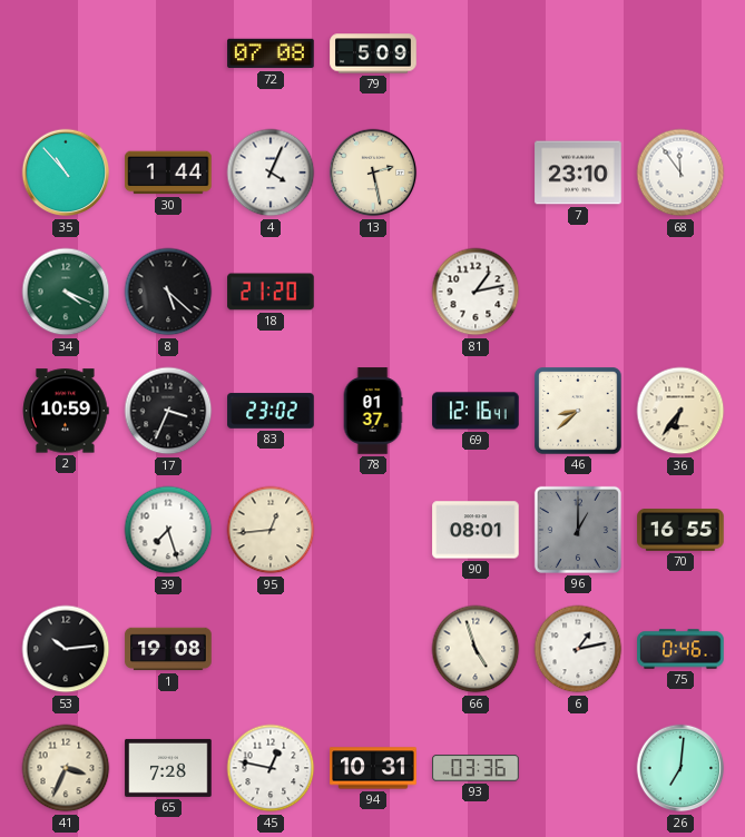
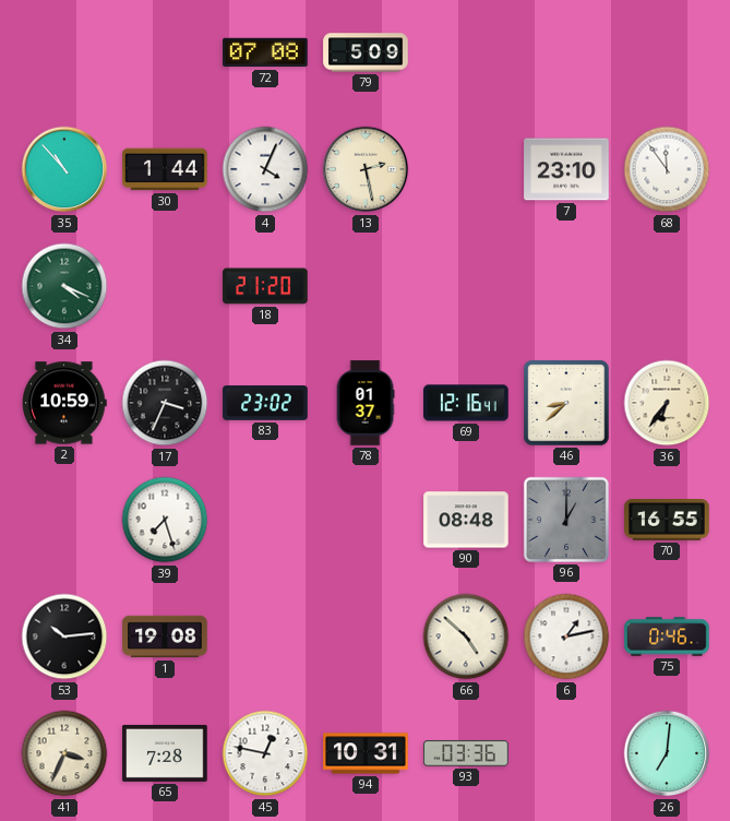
8: 5:22 -> none
81: 1:13 -> none
95: 12:44 -> none
90: 08:01 -> 08:48
66: 4:57 -> 4:52
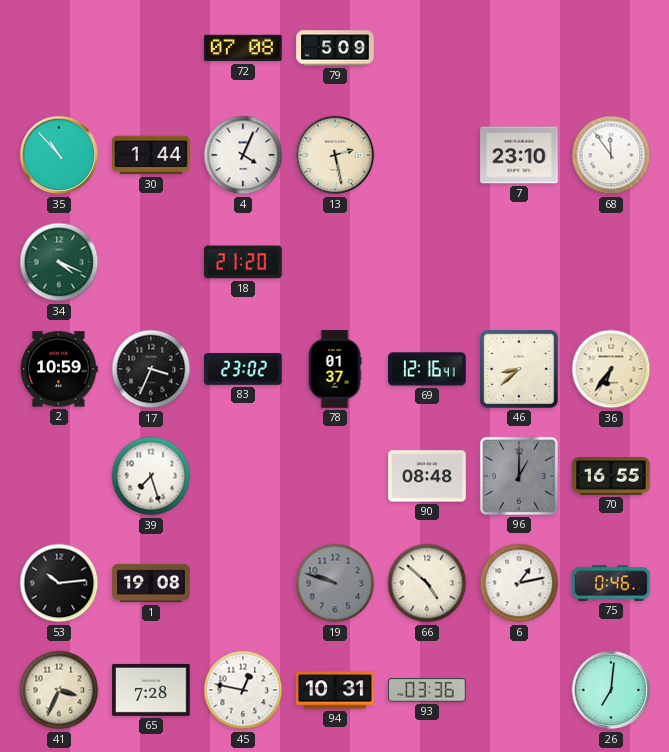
19: none -> 9:48
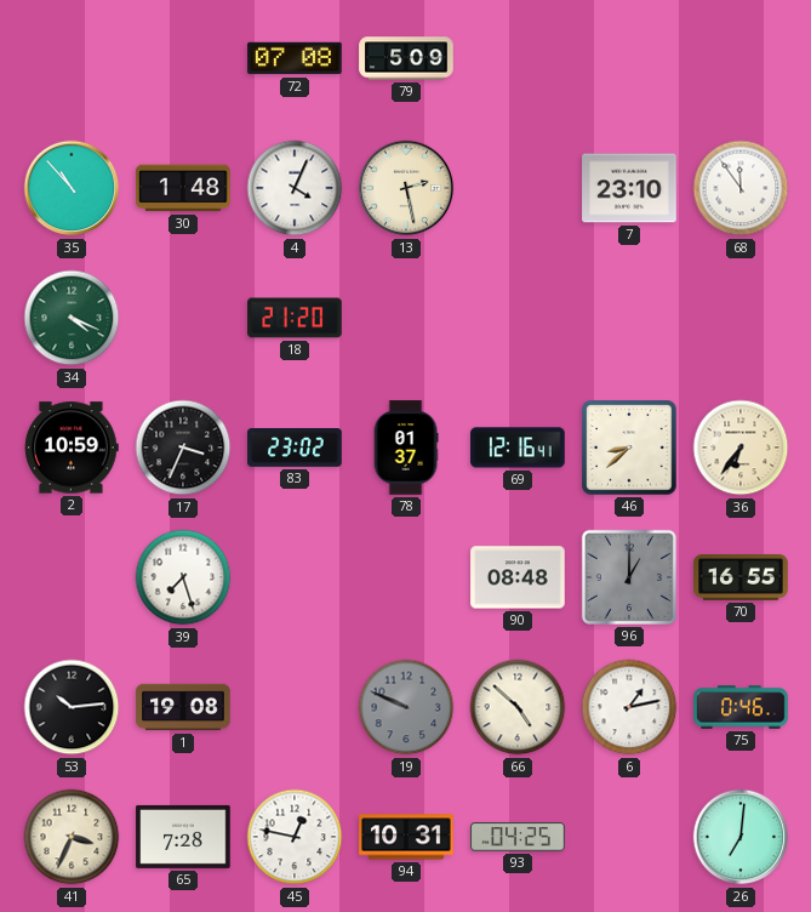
30: 1:44 -> 1:48
19: 9:48 -> 9:49
93: 03:36 -> 04:25
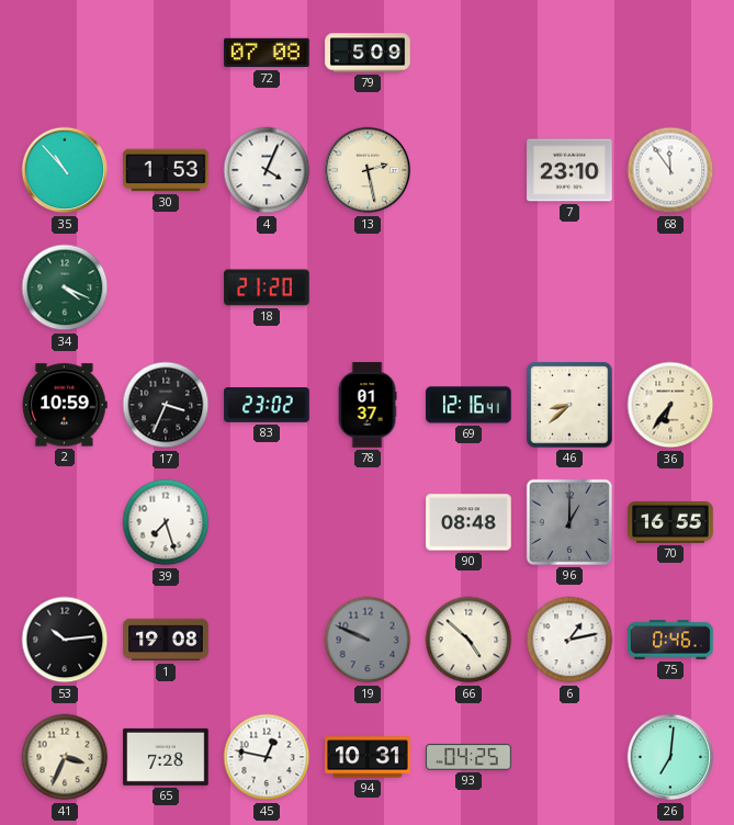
30: 1:48 -> 1:53
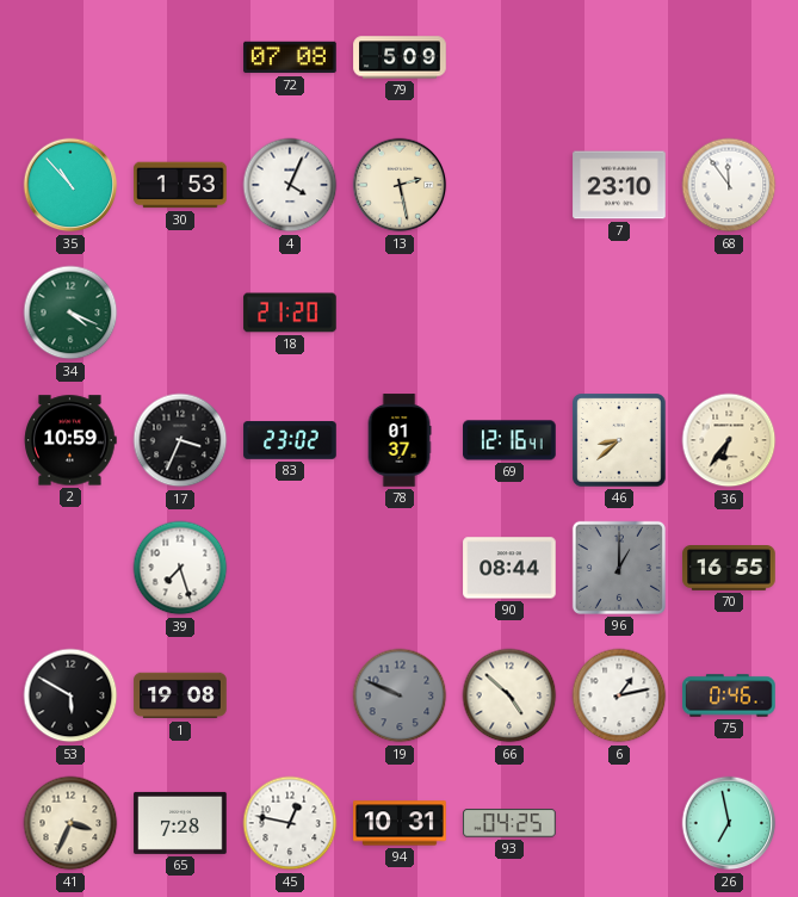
90: 08:48 -> 08:44
53: 10:14 -> 5:50
26: 7:01 -> 6:58
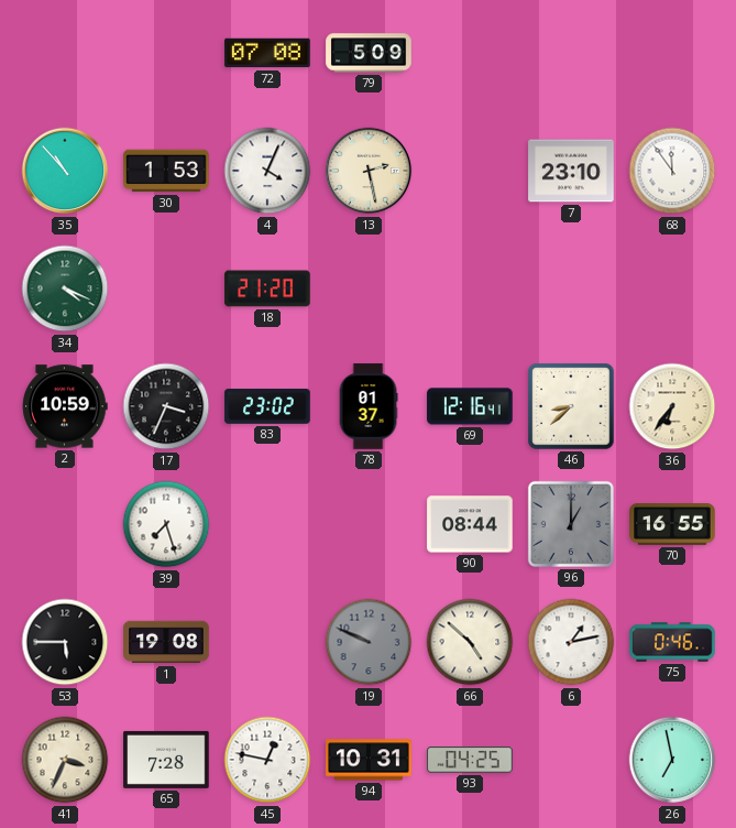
53: 5:50 -> 5:45
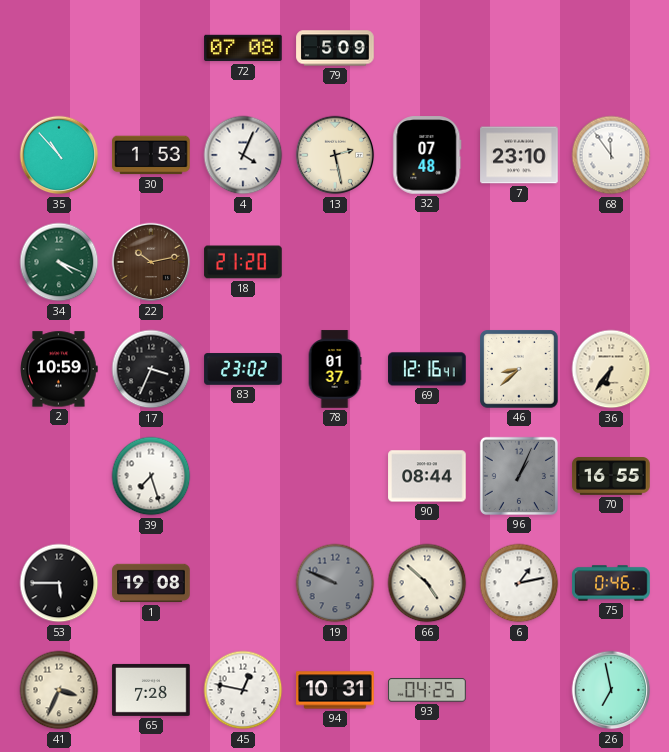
32: none -> 07:48
22: none -> 10:13
96: 1:00 -> 1:04
